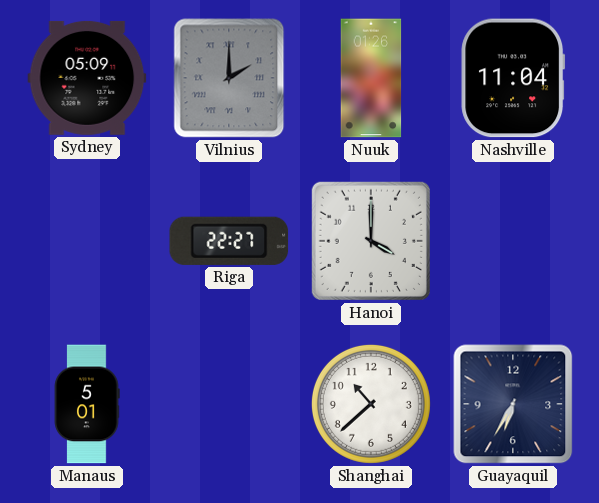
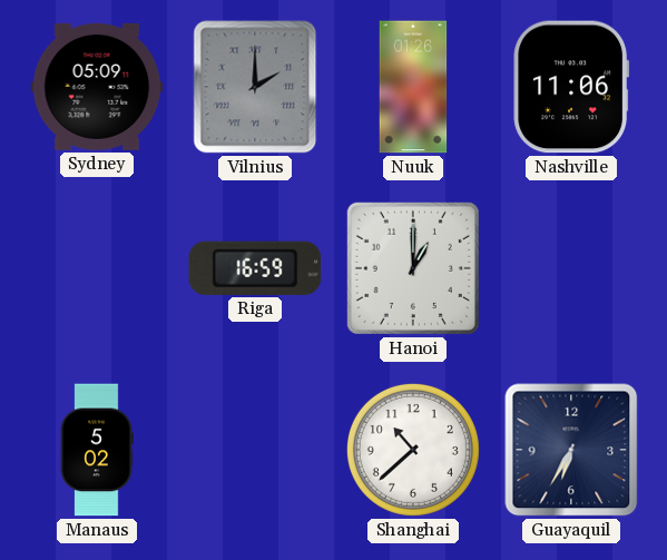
Nashville: 11:04 -> 11:06
Riga: 22:27 -> 16:59
Hanoi: 4:00 -> 1:00
Manaus: 5:01 -> 5:02
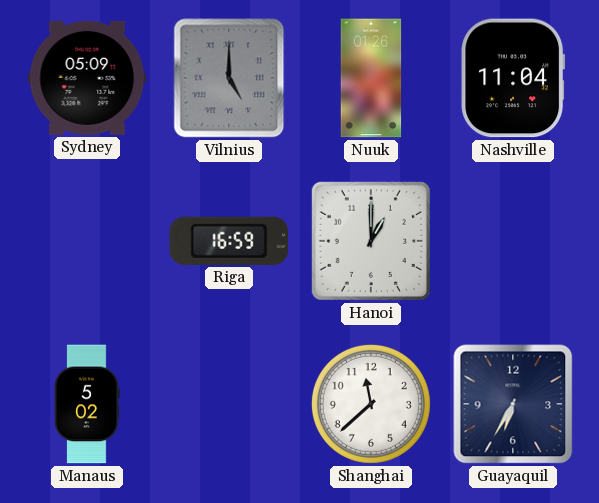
Vilnius: 2:00 -> 5:00
Nashville: 11:06 -> 11:04
Shanghai: 10:38 -> 11:38
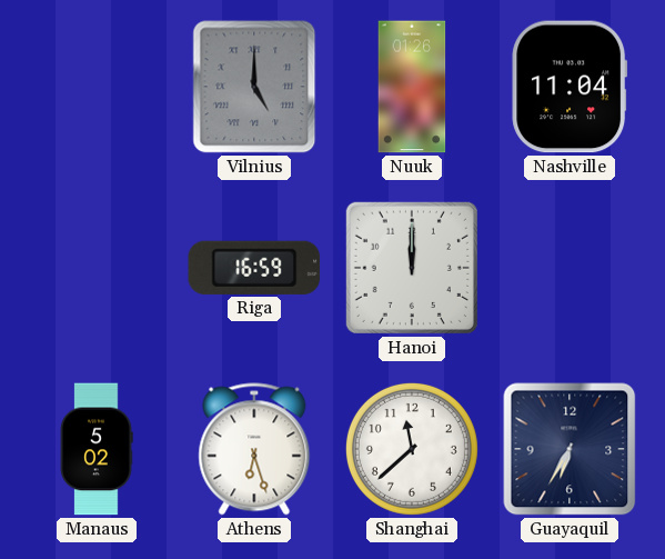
Sydney: 05:09 -> none
Hanoi: 1:00 -> 12:00
Athens: none -> 6:27
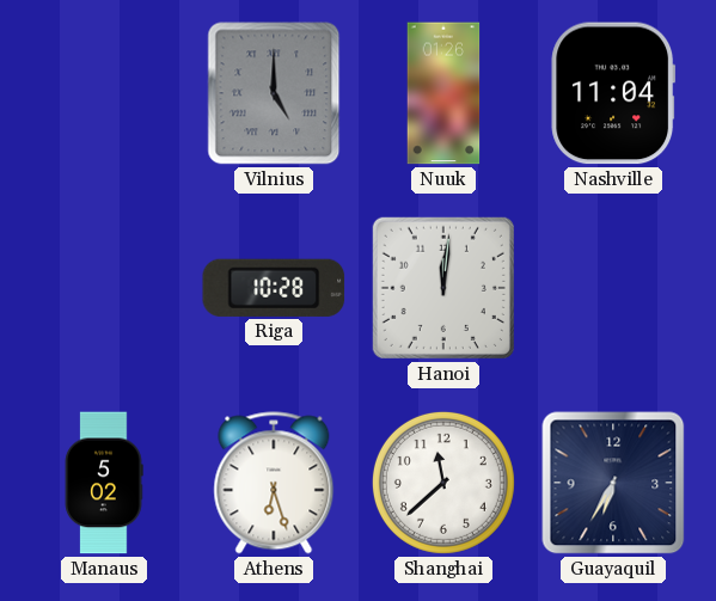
Riga: 16:59 -> 10:28
Hanoi: 12:00 -> 12:01
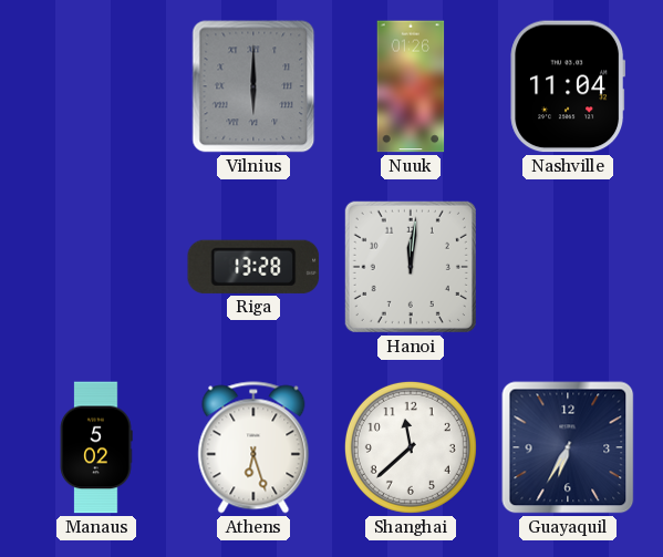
Vilnius: 5:00 -> 6:00
Riga: 10:28 -> 13:28
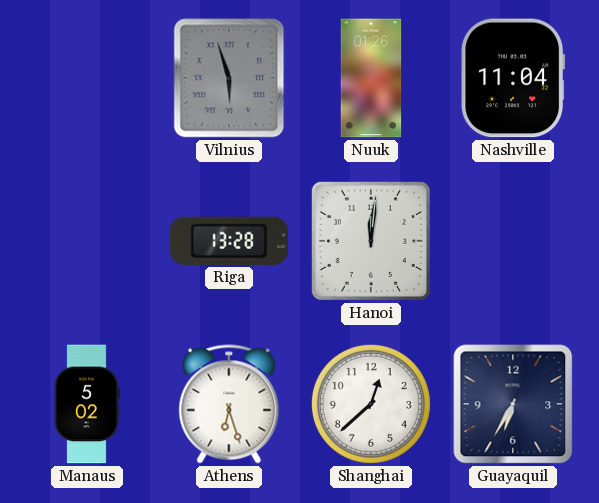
Vilnius: 6:00 -> 5:57
Shanghai: 11:38 -> 12:38
